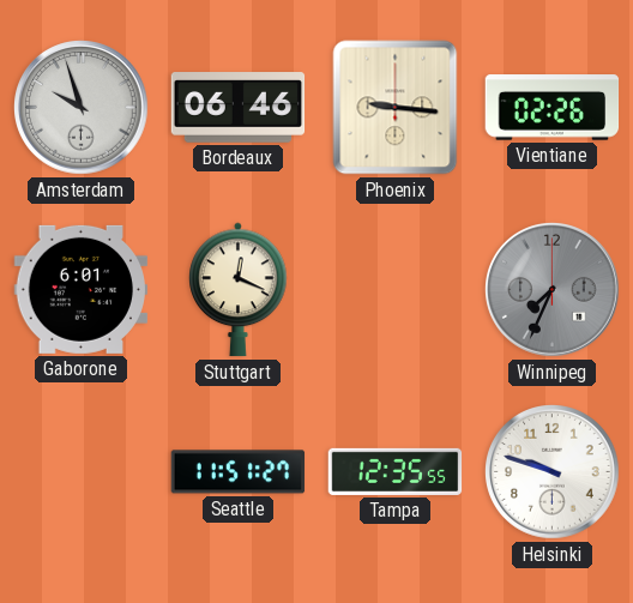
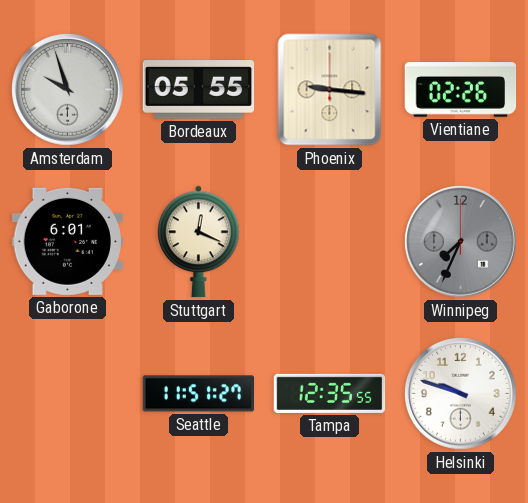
Bordeaux: 06:46 -> 05:55
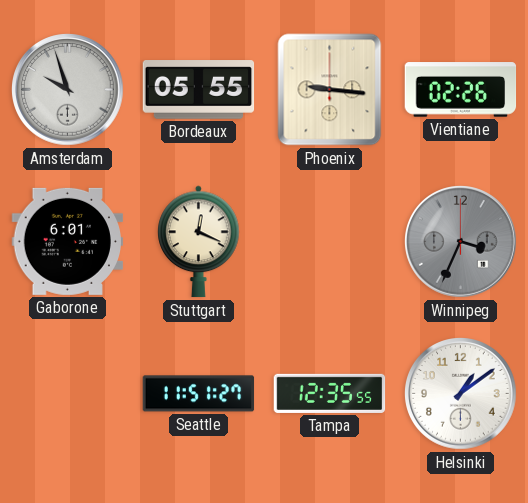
Winnipeg: 7:34 -> 3:34
Helsinki: 9:48 -> 1:09
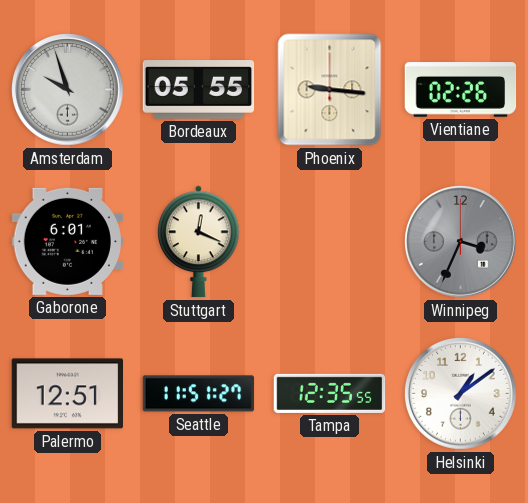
Palermo: none -> 12:51
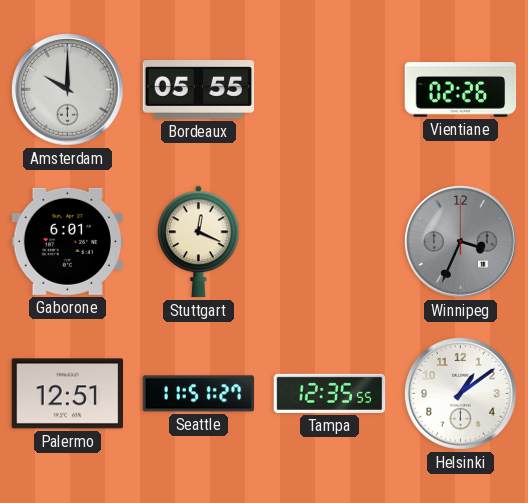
Amsterdam: 9:57 -> 10:00
Phoenix: 9:16 -> none
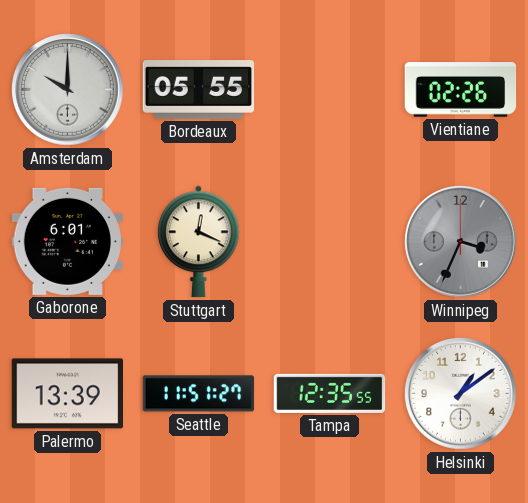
Palermo: 12:51 -> 13:39
